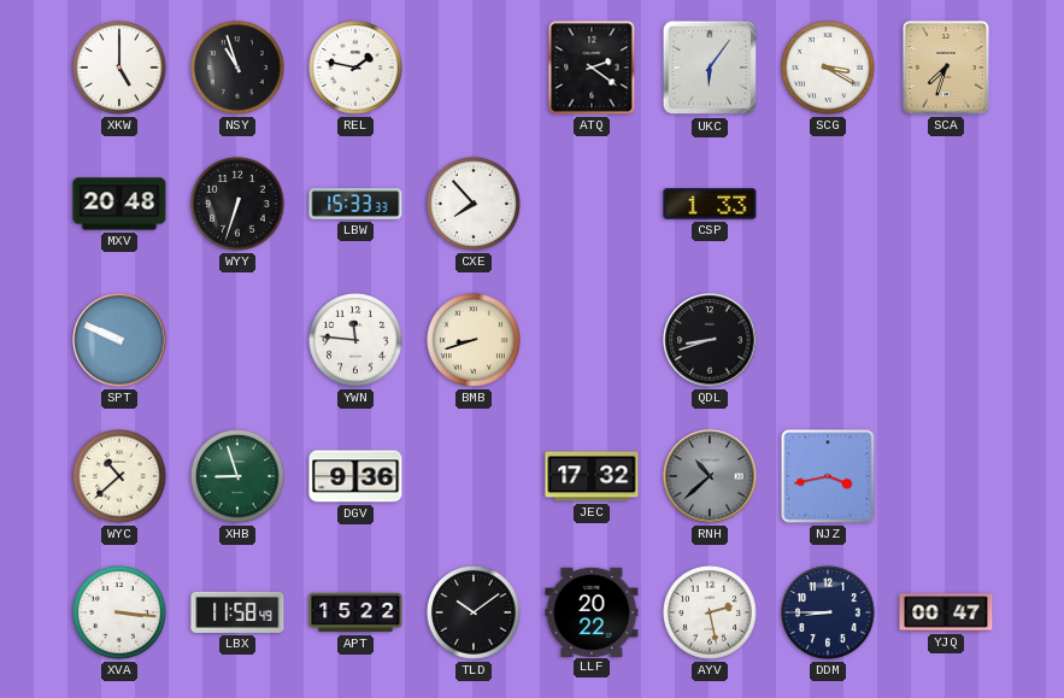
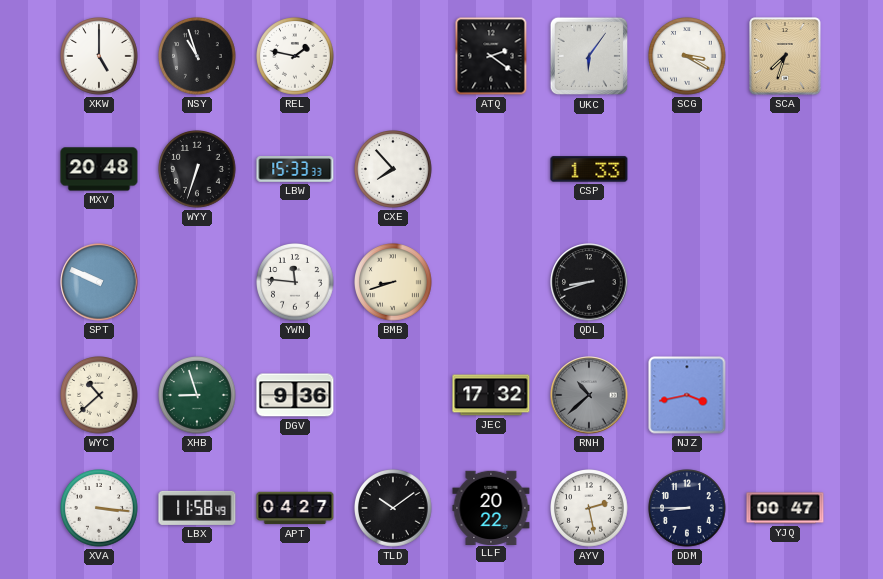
APT: 15:22 -> 04:27
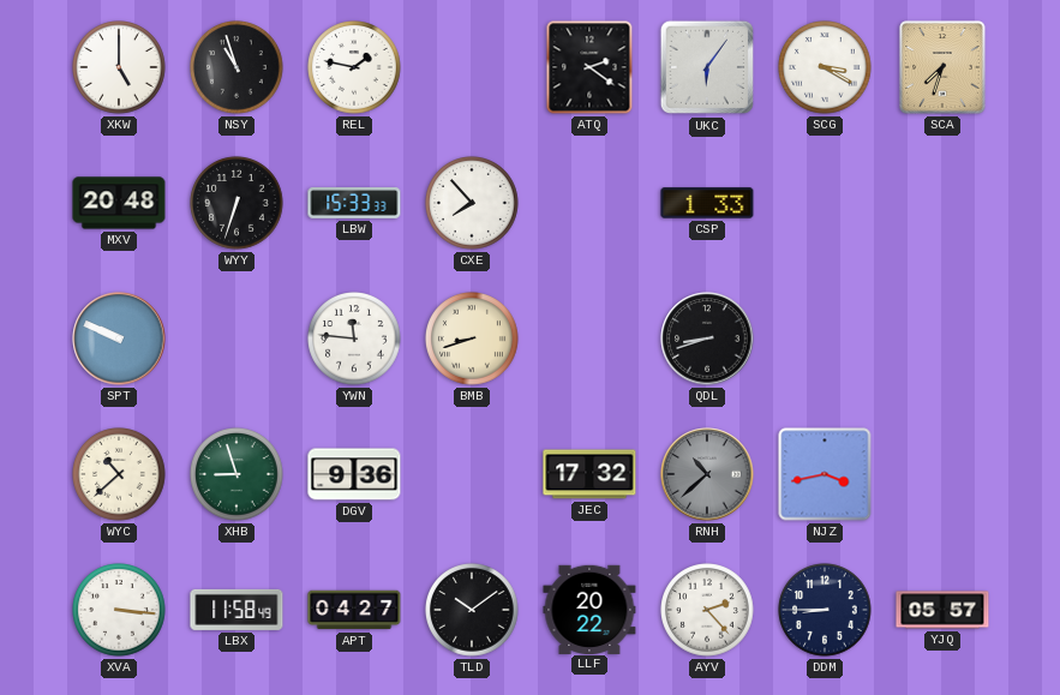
AYV: 2:28 -> 2:23
YJQ: 00:47 -> 05:57
